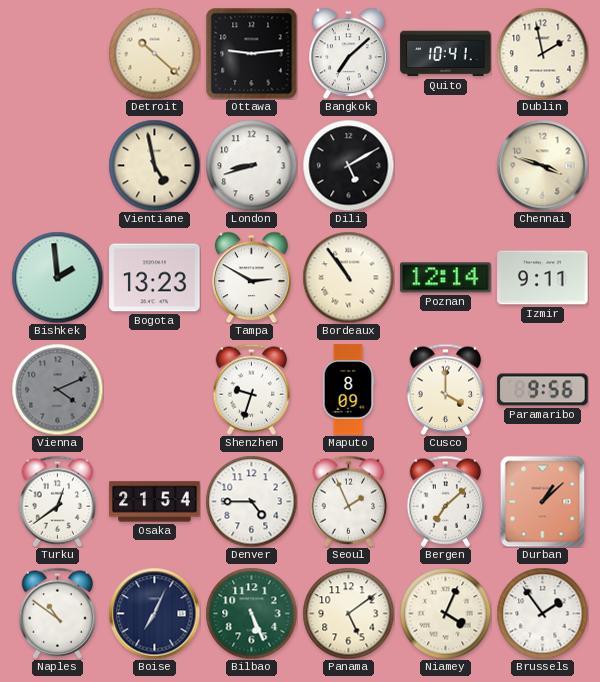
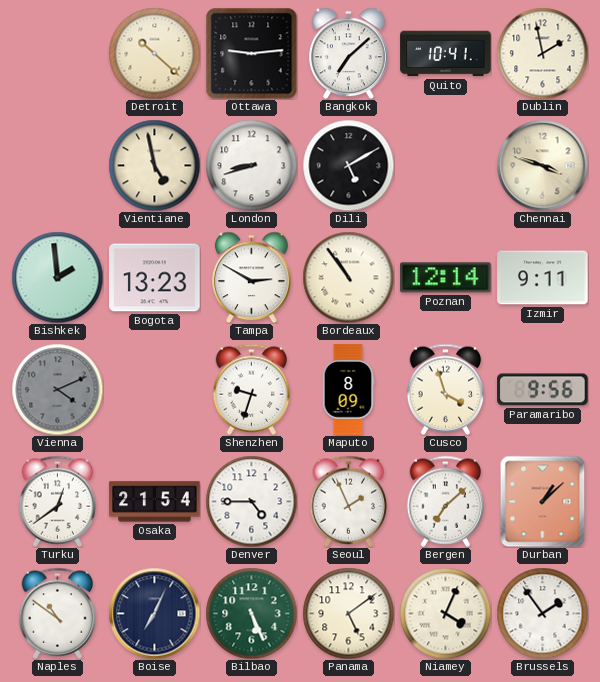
Cusco: 4:00 -> 3:57
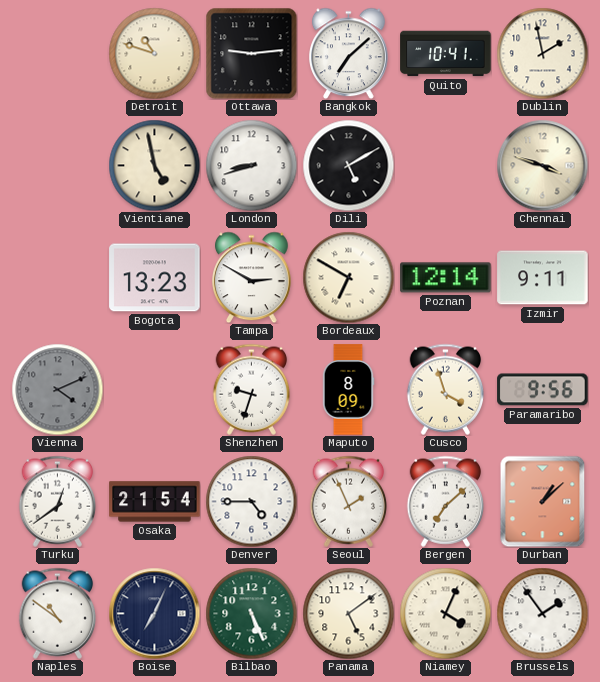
Detroit: 10:22 -> 10:48
Bishkek: 1:59 -> none
Bordeaux: 10:54 -> 6:50
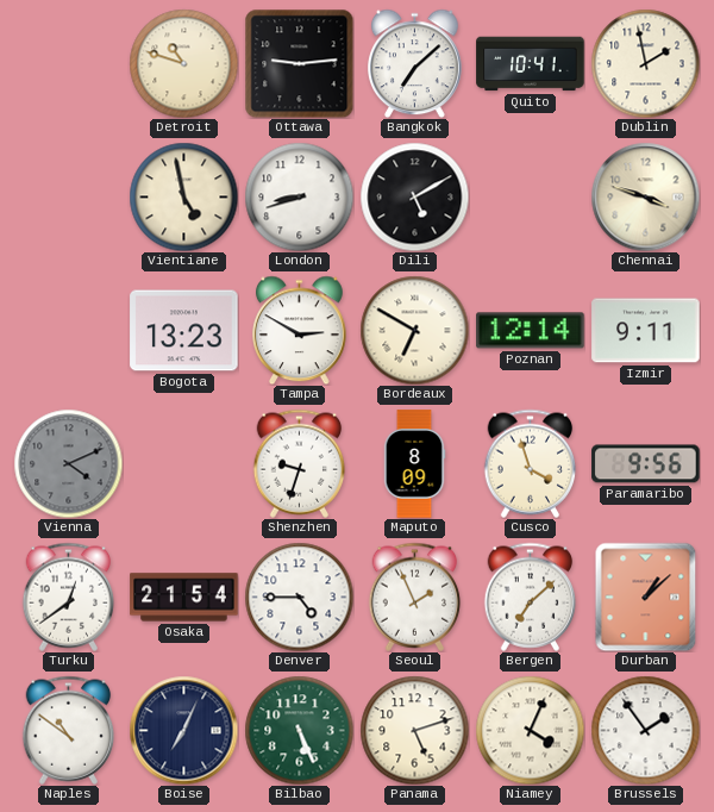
Panama: 5:09 -> 5:12
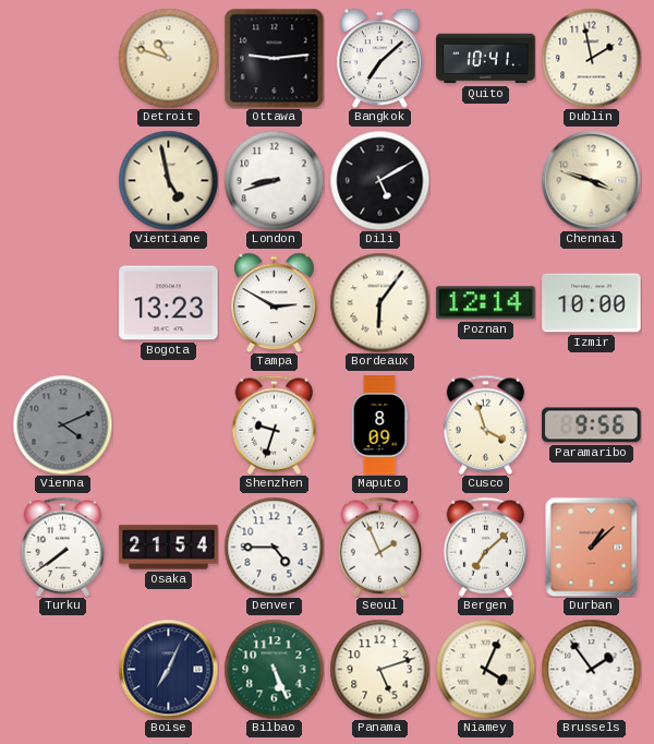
Bordeaux: 6:50 -> 6:06
Izmir: 9:11 -> 10:00
Turku: 12:39 -> 7:39
Naples: 10:51 -> none
